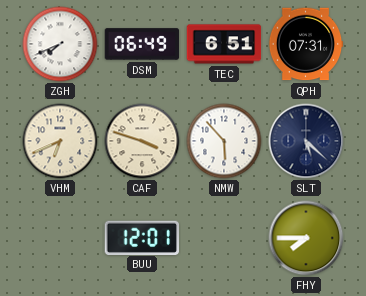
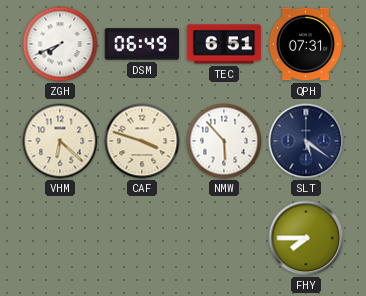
VHM: 6:41 -> 6:22
SLT: 5:22 -> 5:21
BUU: 12:01 -> none
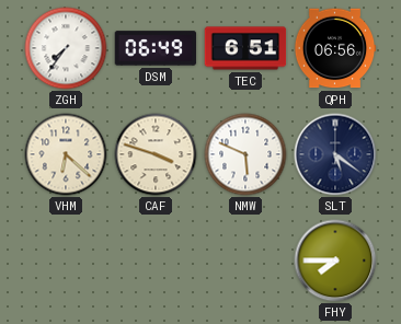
ZGH: 7:41 -> 7:36
QPH: 07:31 -> 06:56
NMW: 5:53 -> 5:49
